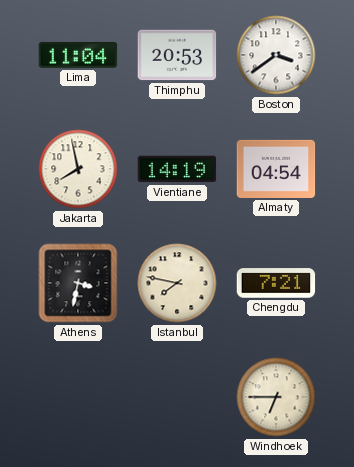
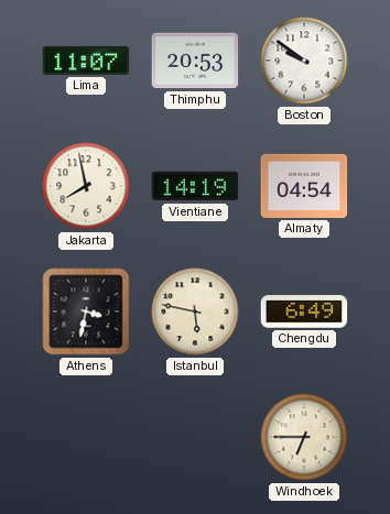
Lima: 11:04 -> 11:07
Boston: 3:39 -> 9:51
Istanbul: 7:47 -> 5:47
Chengdu: 7:21 -> 6:49
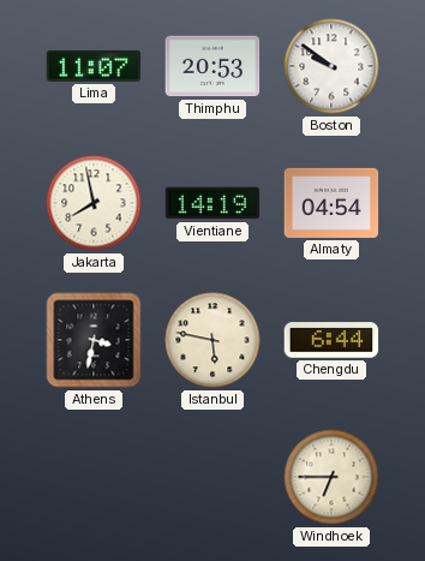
Chengdu: 6:49 -> 6:44
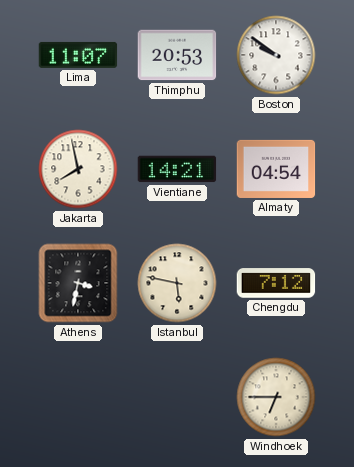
Vientiane: 14:19 -> 14:21
Chengdu: 6:44 -> 7:12
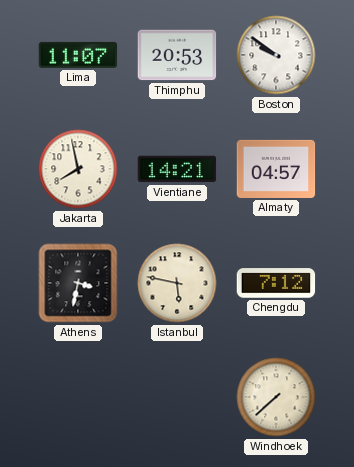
Almaty: 04:54 -> 04:57
Windhoek: 6:45 -> 7:38
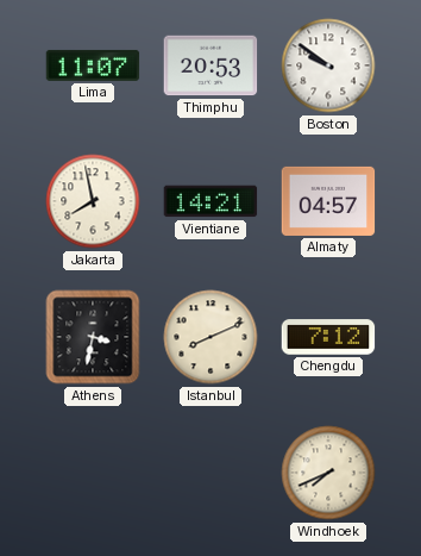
Istanbul: 5:47 -> 8:11
Windhoek: 7:38 -> 7:41
